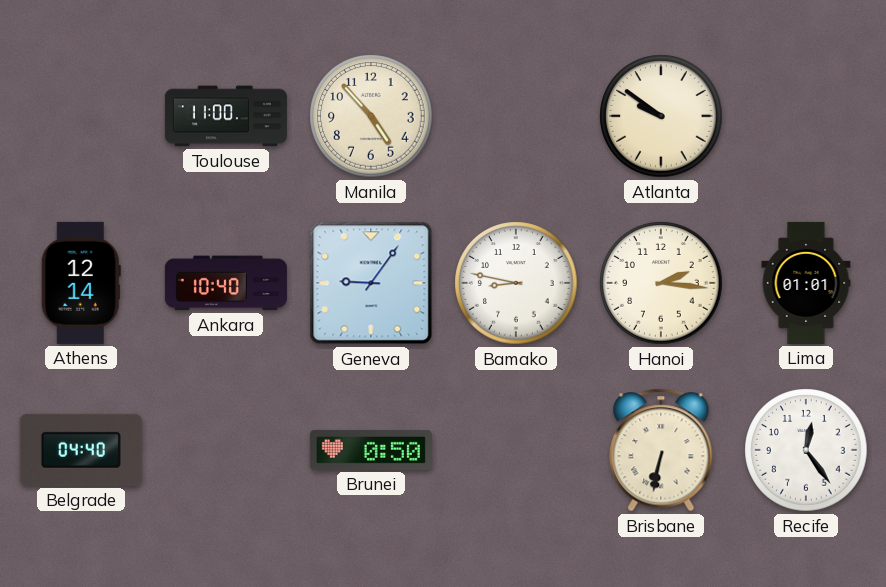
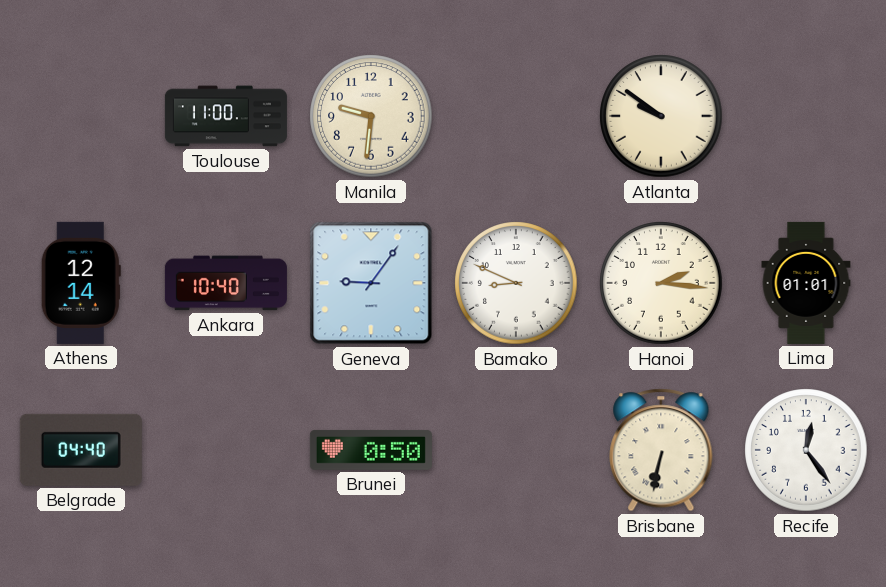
Manila: 4:53 -> 9:31
Bamako: 8:47 -> 8:49
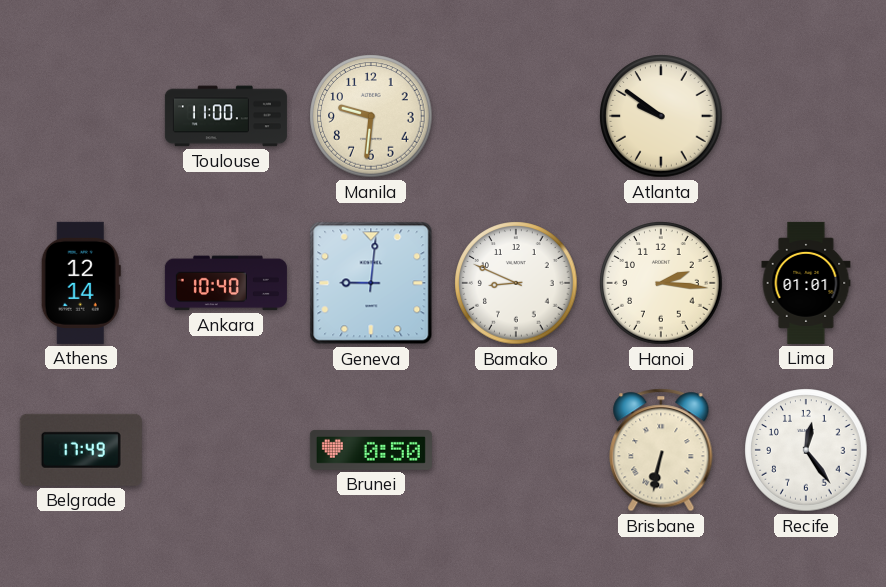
Geneva: 9:06 -> 9:01
Belgrade: 04:40 -> 17:49
